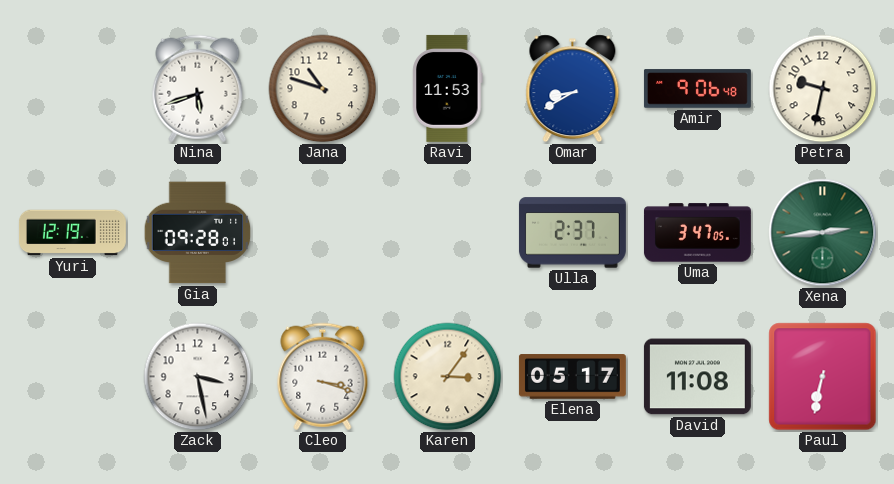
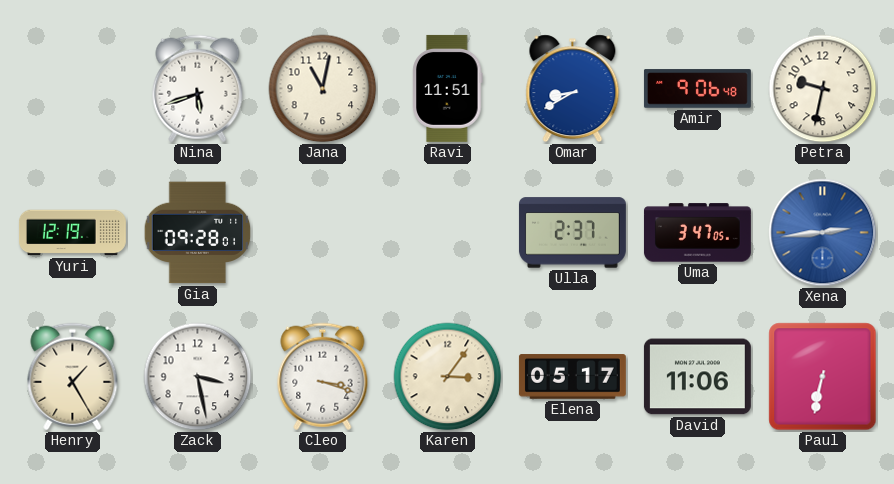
Jana: 10:48 -> 11:02
Ravi: 11:53 -> 11:51
Xena dial: green -> blue
Henry: none -> 1:25
David: 11:08 -> 11:06
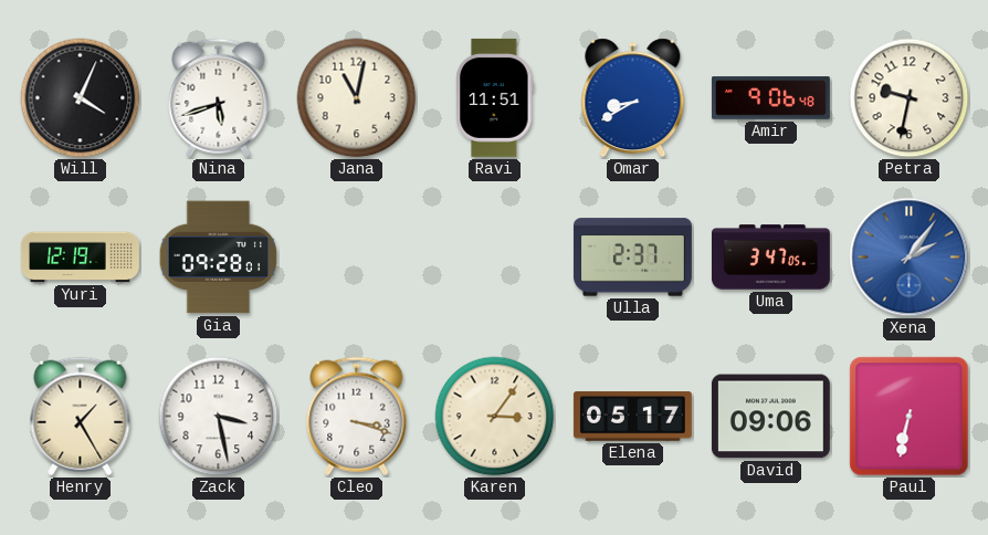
Will: none -> 4:04
Xena: 2:44 -> 2:06
David: 11:06 -> 09:06
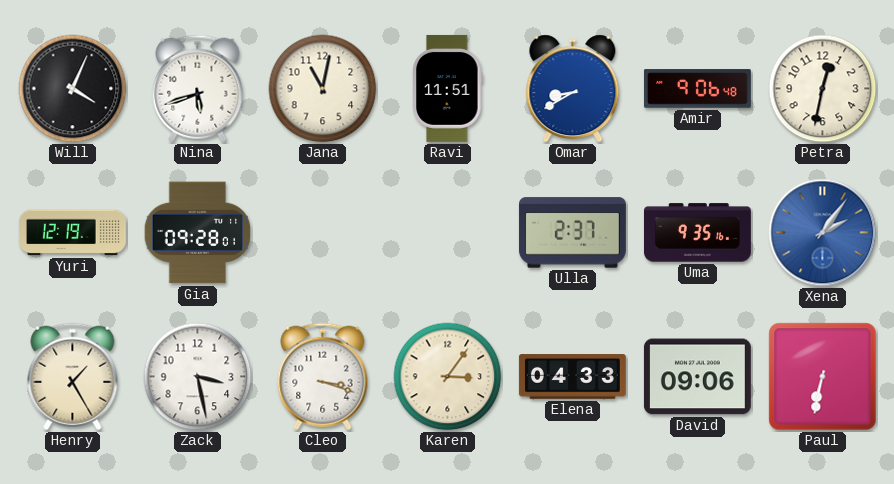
Petra: 9:32 -> 12:32
Uma: 3:47 -> 9:35
Elena: 05:17 -> 04:33
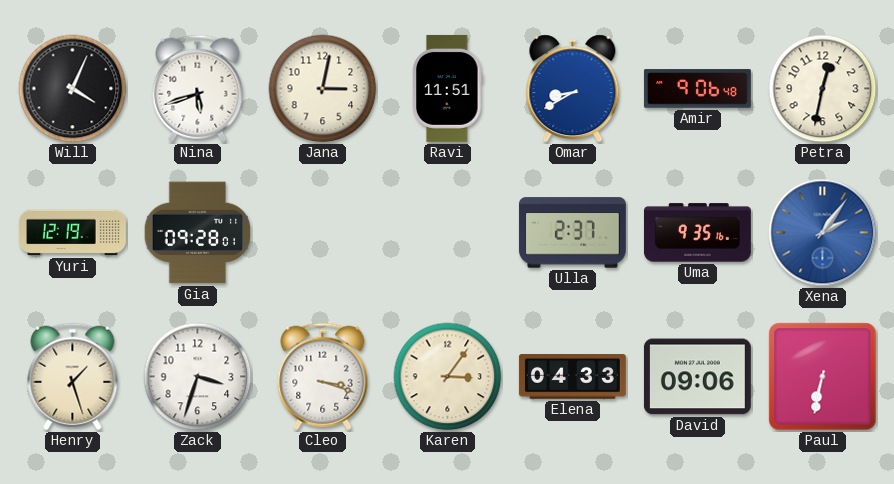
Jana: 11:02 -> 3:02
Henry: 1:25 -> 1:27
Zack: 3:28 -> 3:33
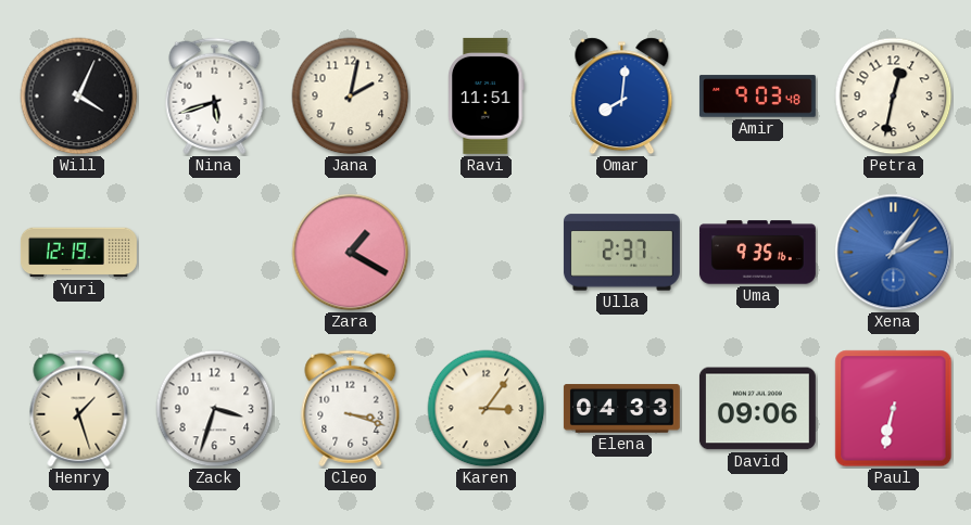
Jana: 3:02 -> 2:02
Omar: 8:40 -> 8:01
Amir: 9:06 -> 9:03
Gia: 09:28 -> none
Zara: none -> 1:20
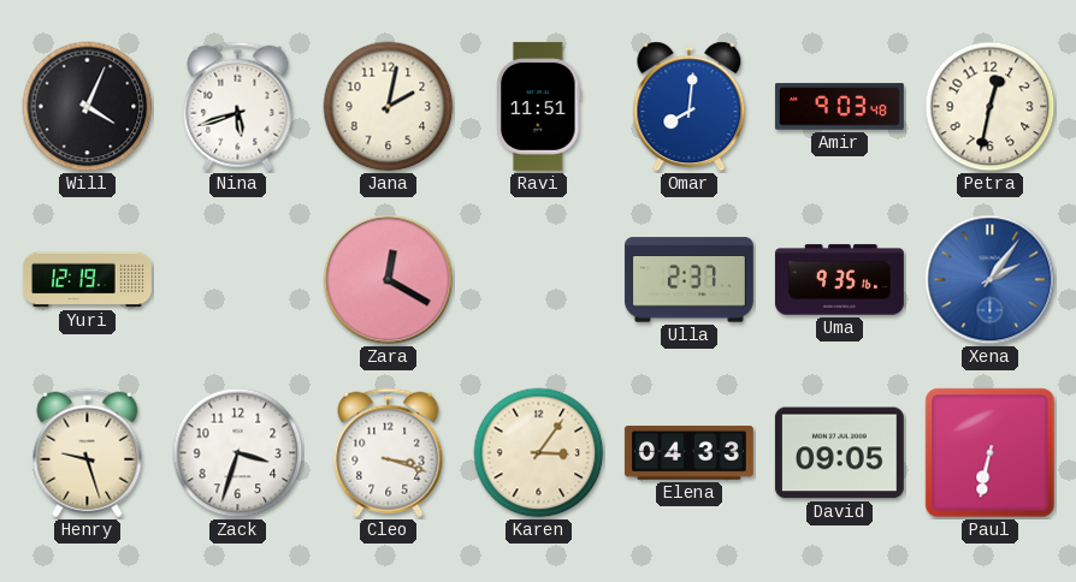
Zara: 1:20 -> 12:20
Henry: 1:27 -> 9:27
David: 09:06 -> 09:05
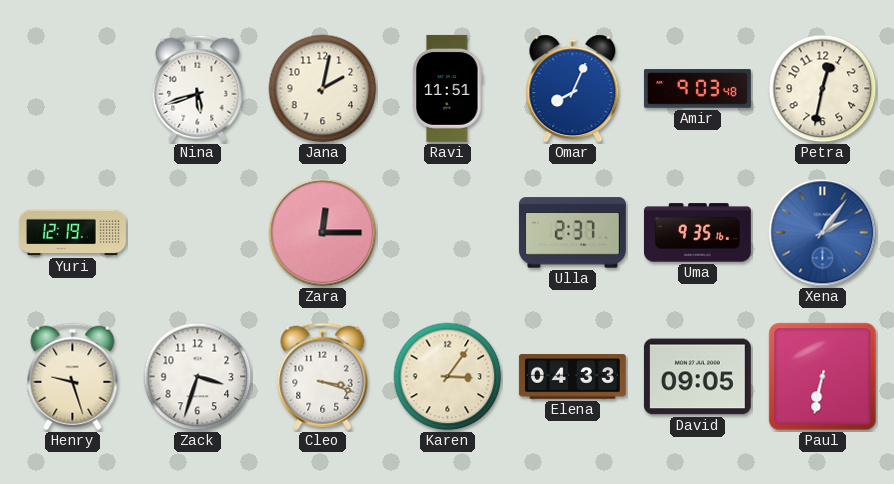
Will: 4:04 -> none
Omar: 8:01 -> 8:04
Zara: 12:20 -> 12:15
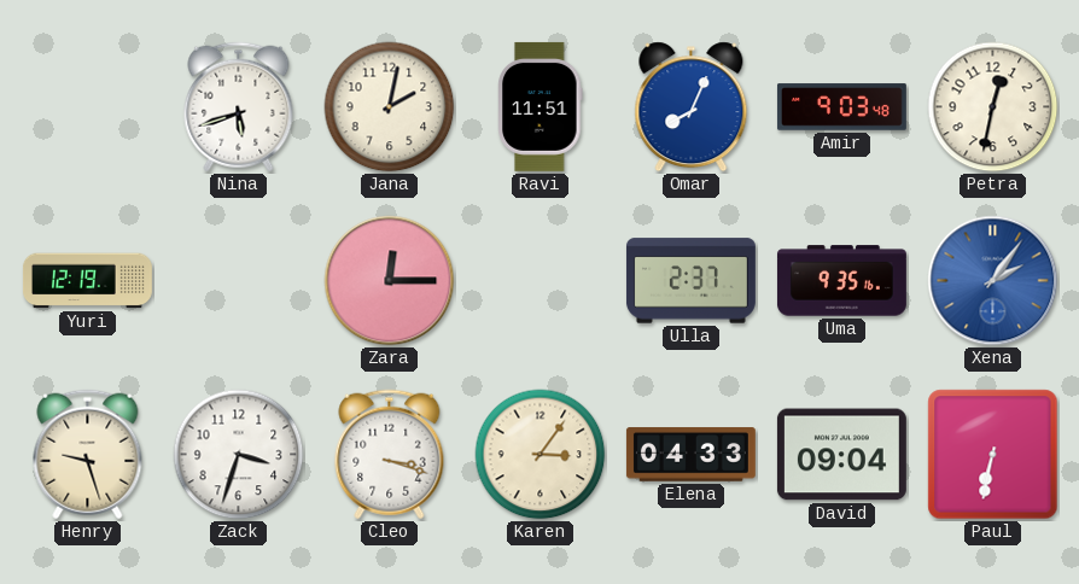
David: 09:05 -> 09:04
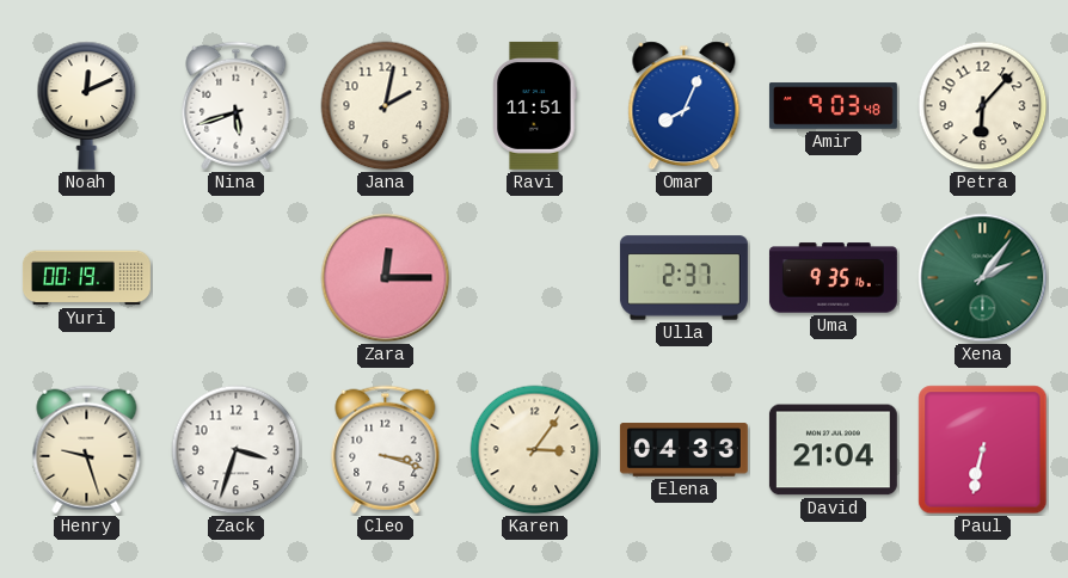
Noah: none -> 12:11
Petra: 12:32 -> 6:07
Yuri: 12:19 -> 00:19
Xena dial: blue -> green
David: 09:04 -> 21:04
